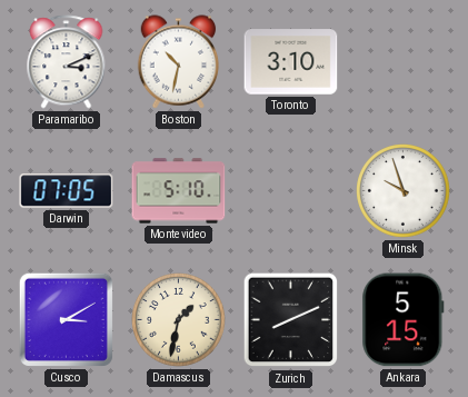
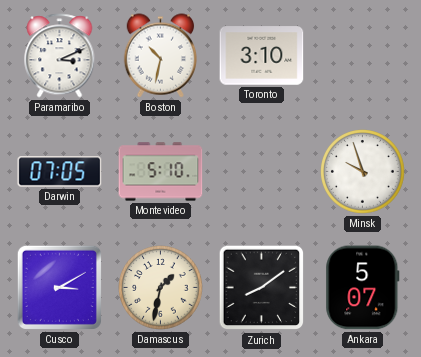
Zurich: 8:11 -> 8:09
Ankara: 5:15 -> 5:07
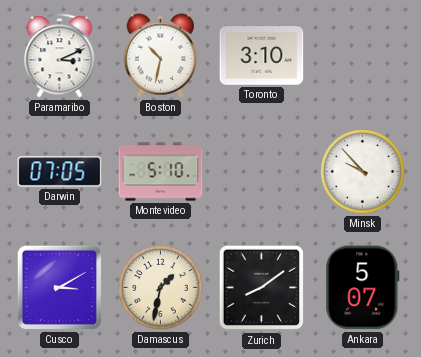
Minsk: 9:57 -> 9:53
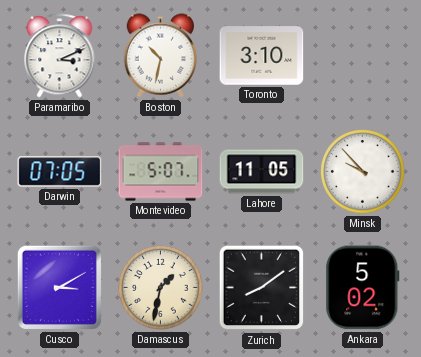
Montevideo: 5:10 -> 5:07
Lahore: none -> 11:05
Ankara: 5:07 -> 5:02
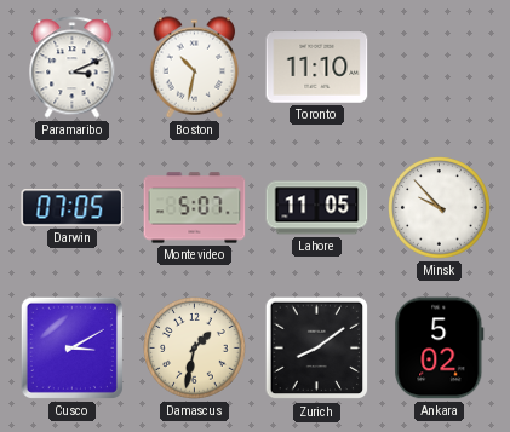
Toronto: 3:10 -> 11:10
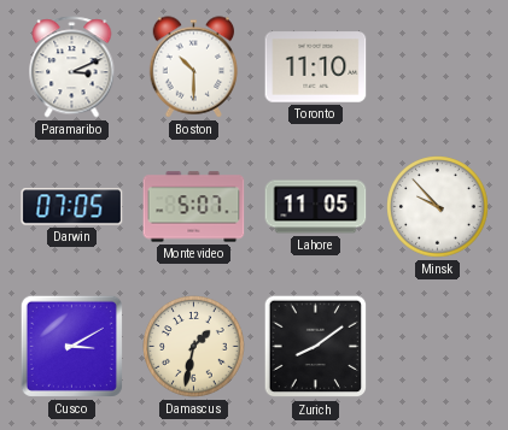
Boston: 10:32 -> 10:30
Ankara: 5:02 -> none
